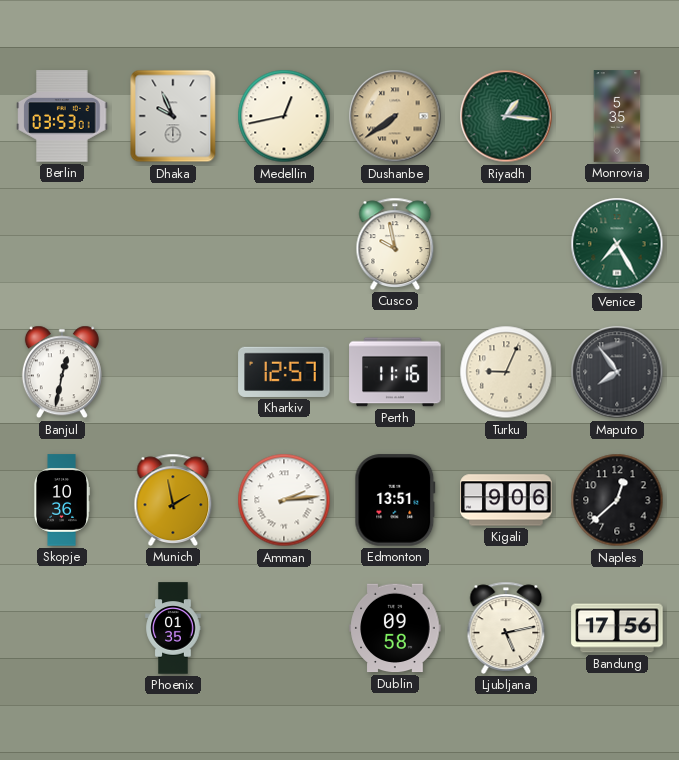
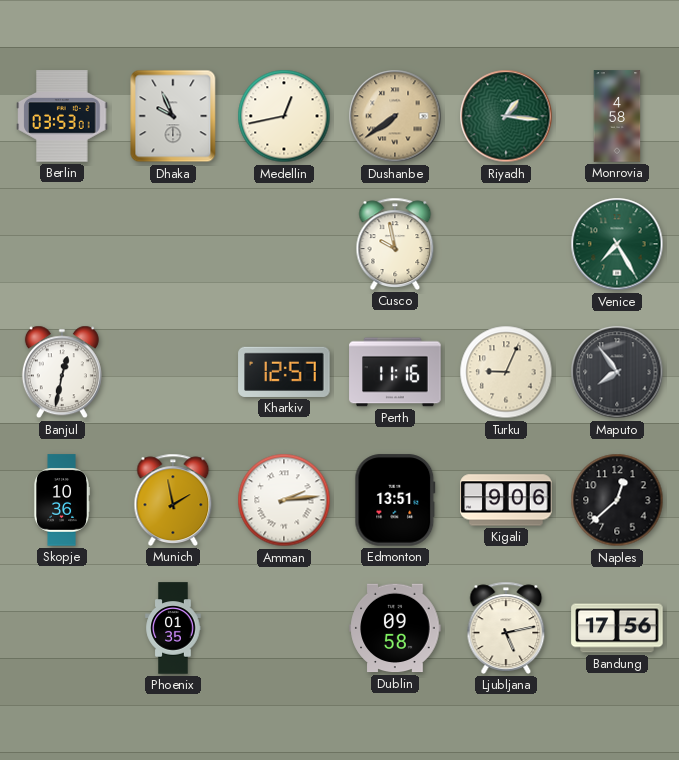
Monrovia: 5:35 -> 4:58
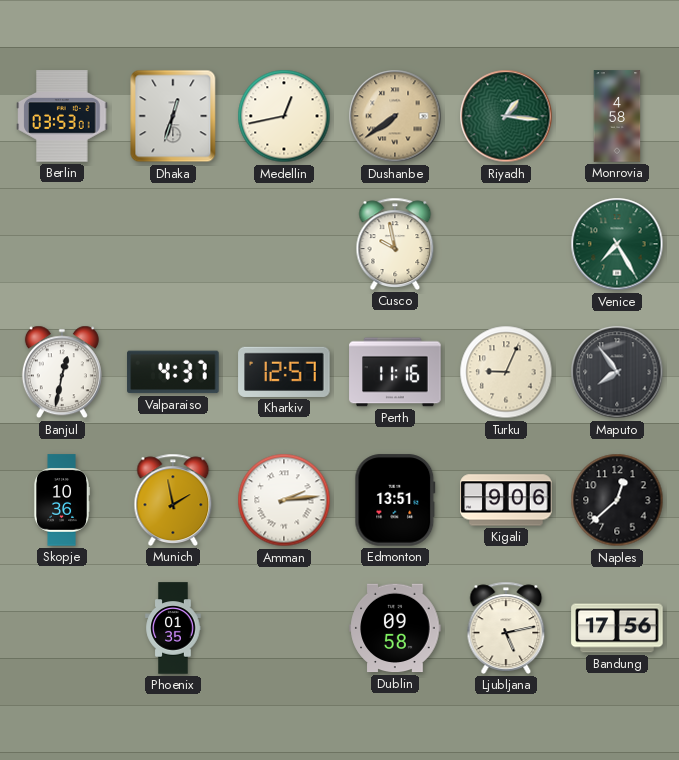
Dhaka: 9:56 -> 12:33
Valparaiso: none -> 4:37
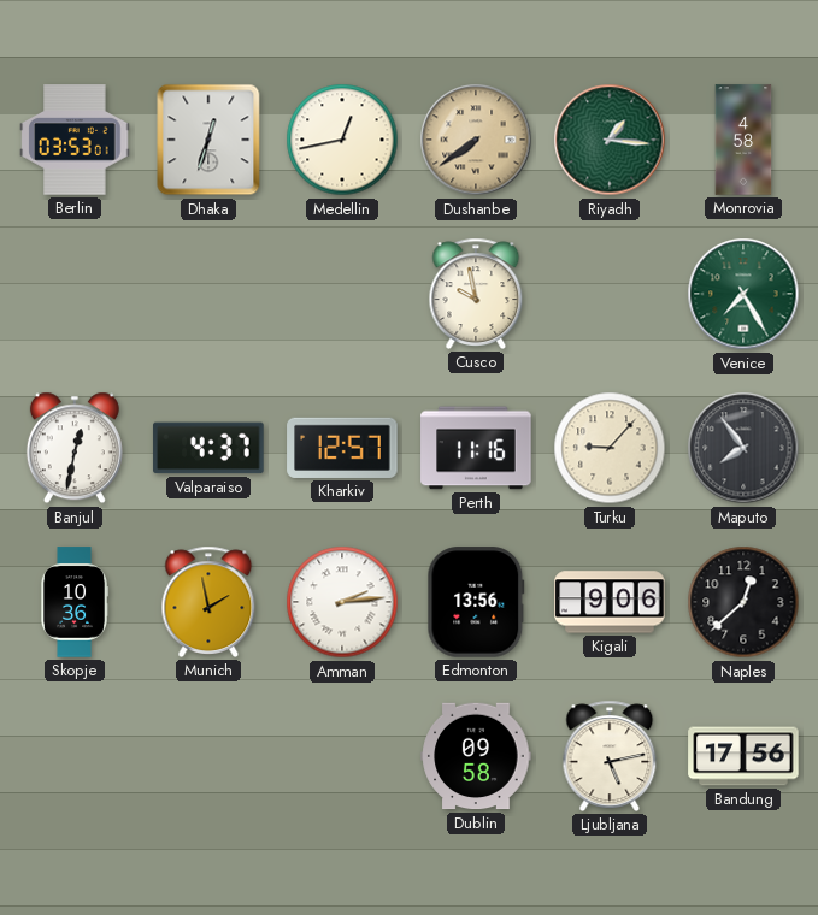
Turku: 9:04 -> 9:07
Edmonton: 13:51 -> 13:56
Phoenix: 01:35 -> none
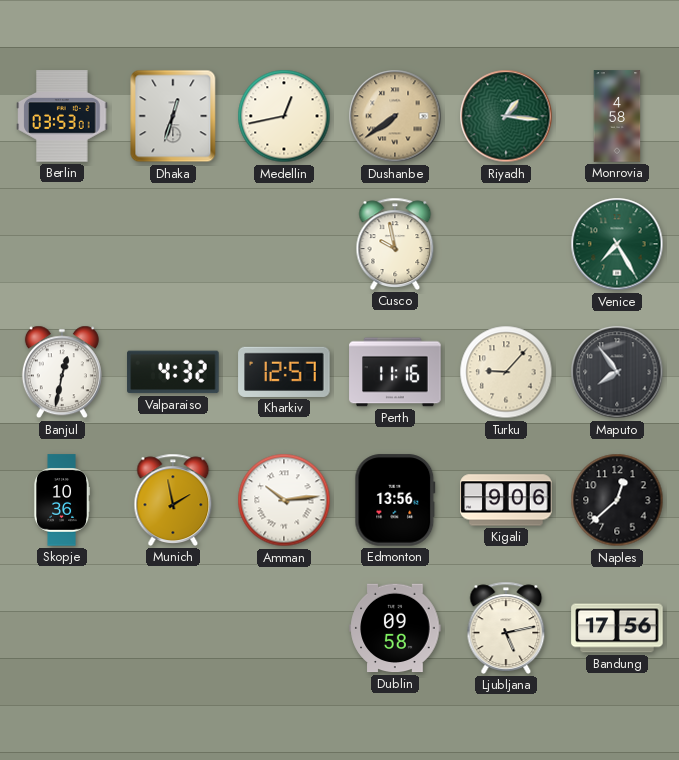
Valparaiso: 4:37 -> 4:32
Amman: 2:14 -> 10:14
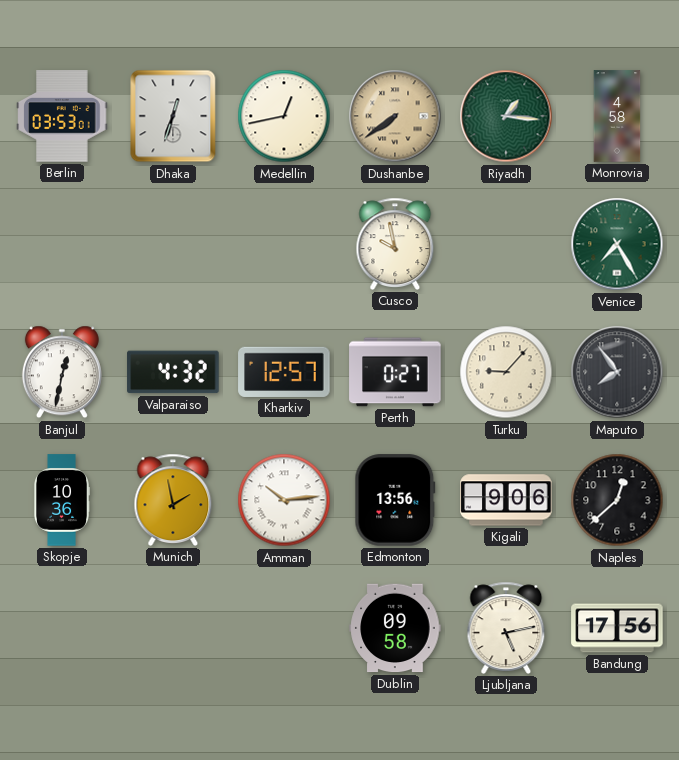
Perth: 11:16 -> 0:27
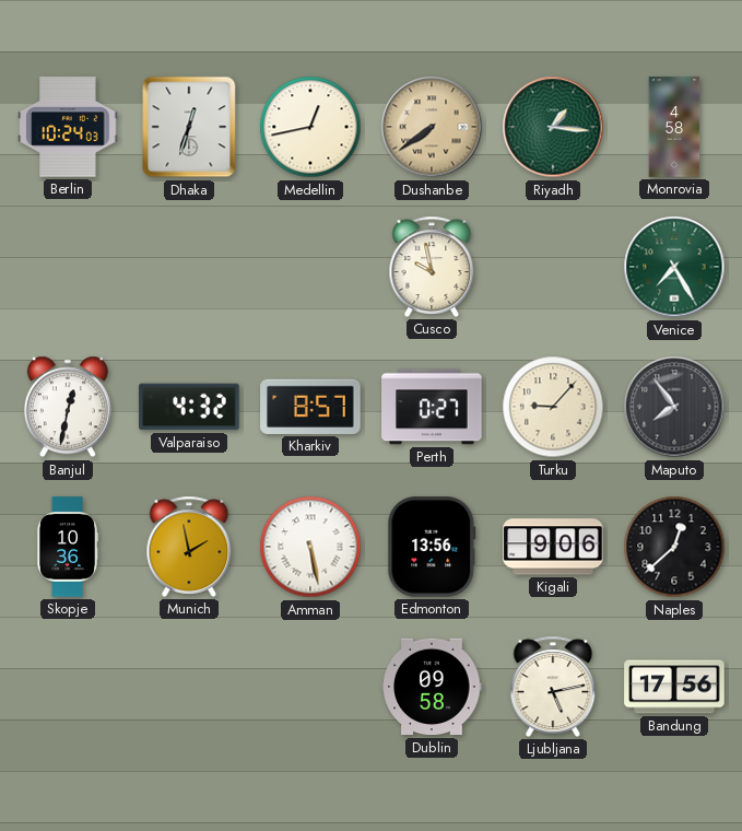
Berlin: 03:53 -> 10:24
Kharkiv: 12:57 -> 8:57
Amman: 10:14 -> 5:28
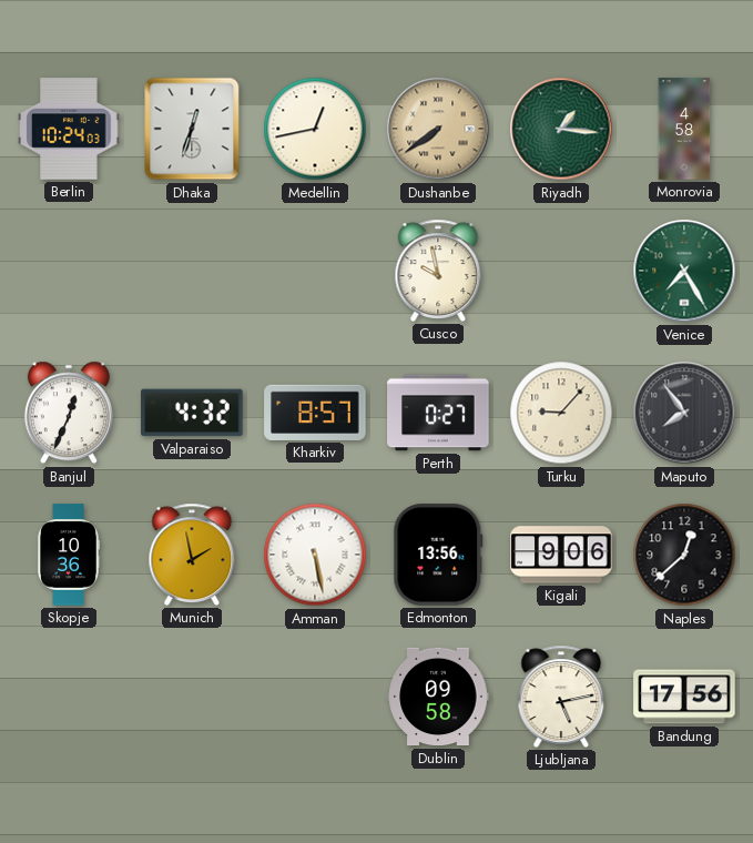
Banjul: 12:32 -> 12:34
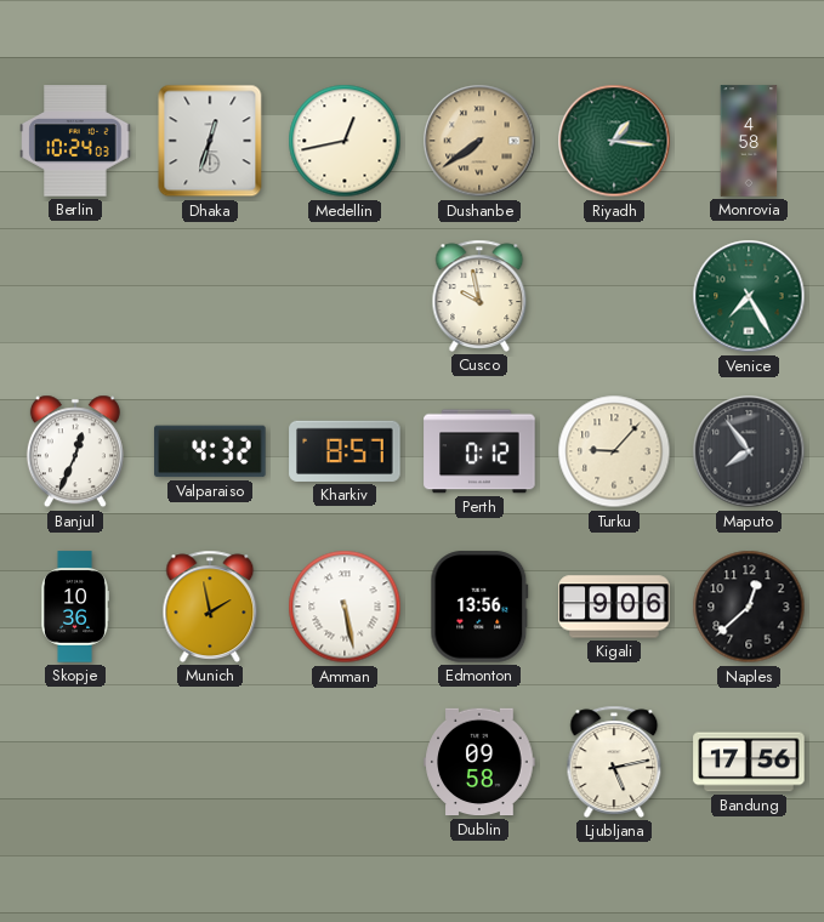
Perth: 0:27 -> 0:12
